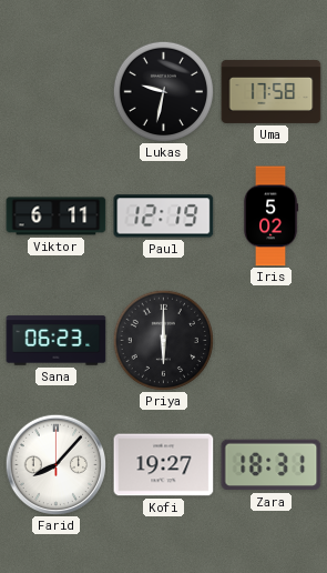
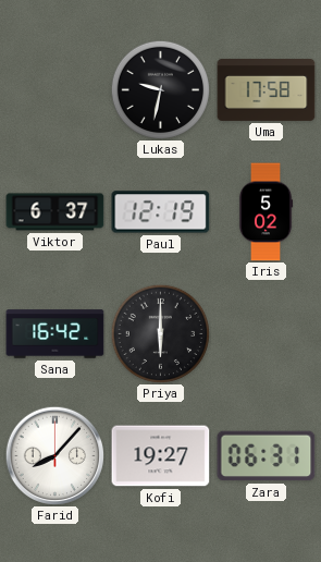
Viktor: 6:11 -> 6:37
Sana: 06:23 -> 16:42
Zara: 18:31 -> 06:31
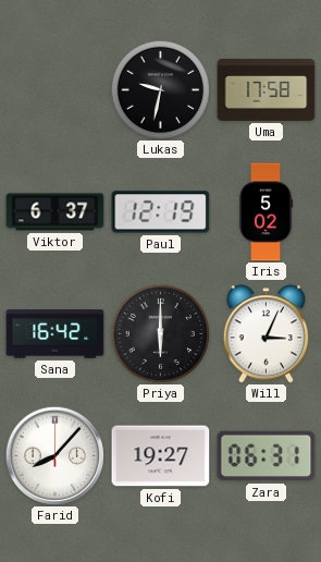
Will: none -> 3:04
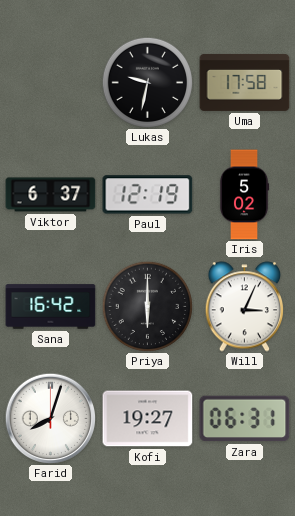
Farid: 8:07 -> 8:03
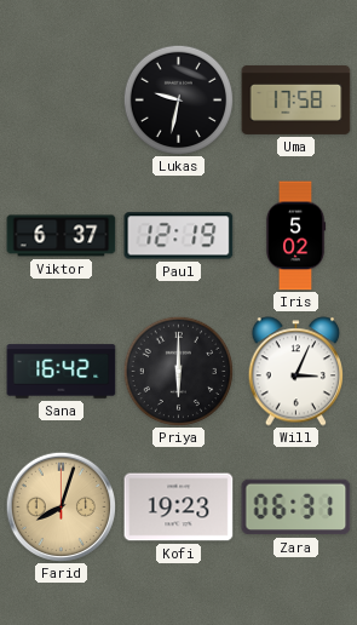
Farid dial: white -> champagne
Kofi: 19:27 -> 19:23
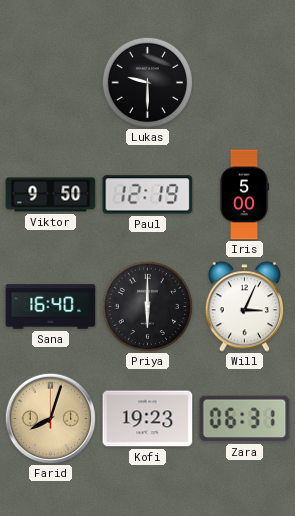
Lukas: 9:32 -> 9:30
Uma: 17:58 -> none
Viktor: 6:37 -> 9:50
Iris: 5:02 -> 5:00
Sana: 16:42 -> 16:40
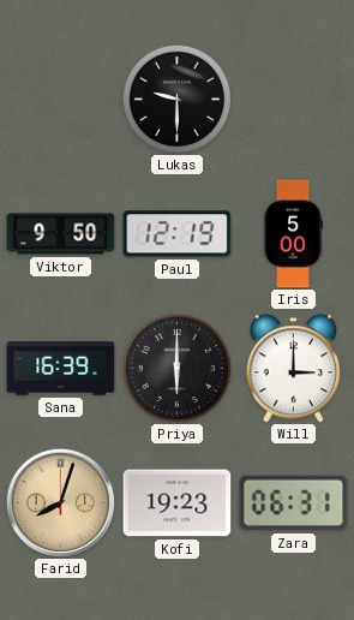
Sana: 16:40 -> 16:39
Will: 3:04 -> 3:00
